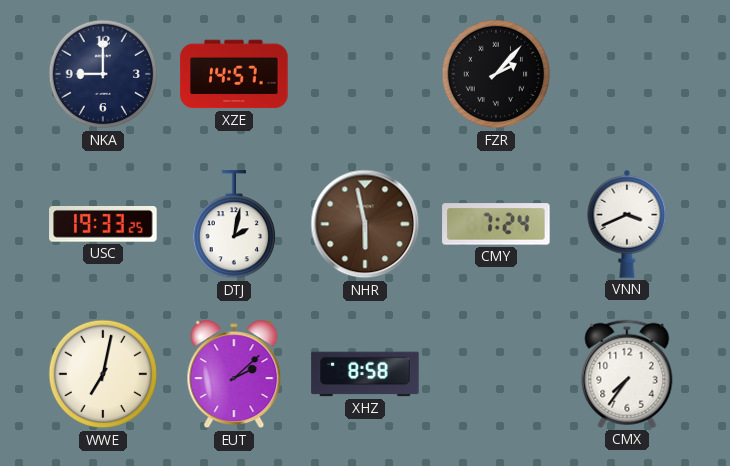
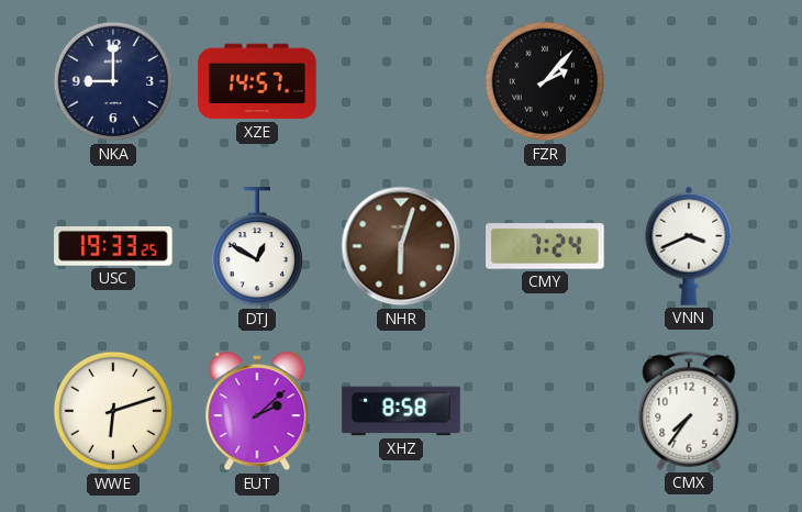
DTJ: 2:02 -> 12:50
NHR: 5:58 -> 6:03
WWE: 7:02 -> 6:12
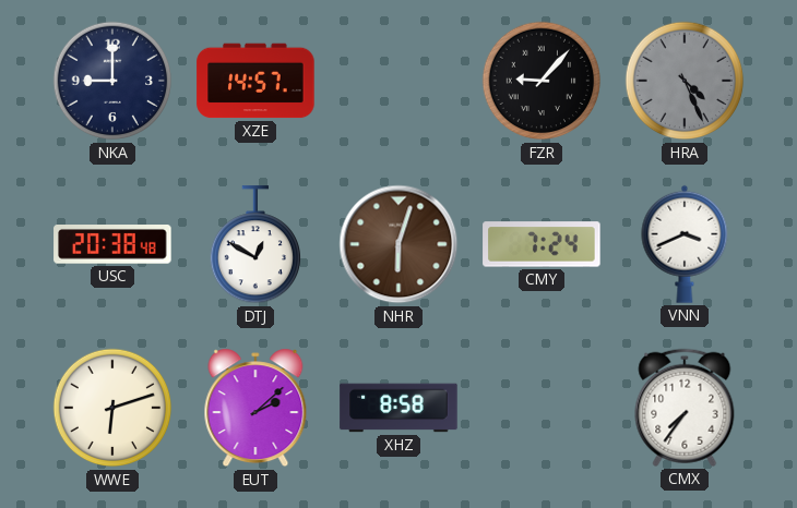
FZR: 2:07 -> 9:07
HRA: none -> 4:26
USC: 19:33 -> 20:38
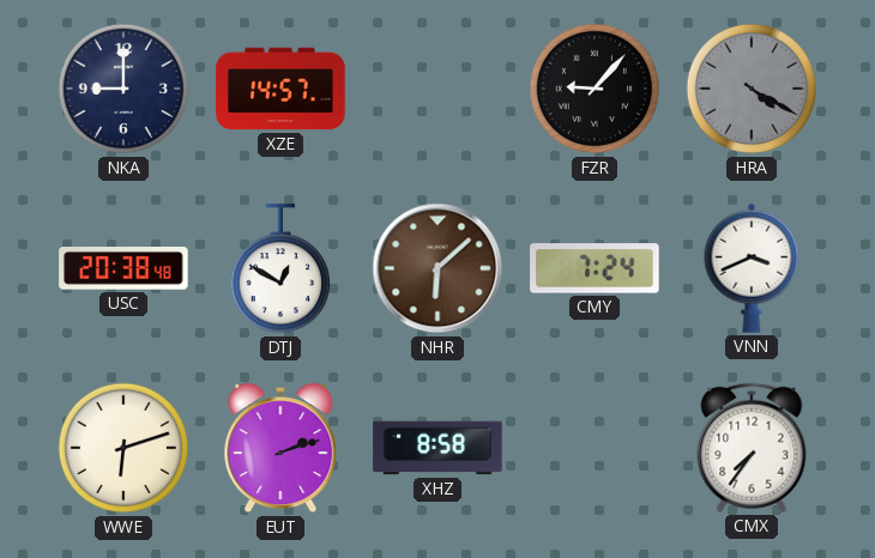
HRA: 4:26 -> 4:20
NHR: 6:03 -> 6:08
EUT: 2:08 -> 2:12
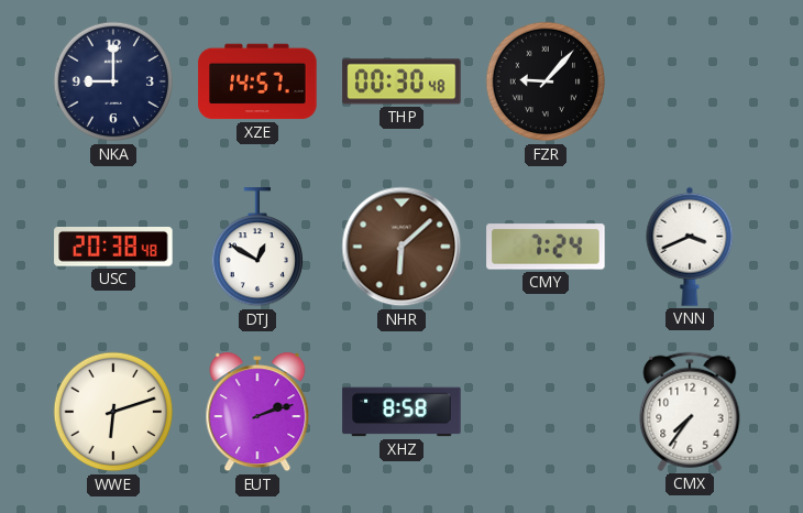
THP: none -> 00:30
HRA: 4:20 -> none
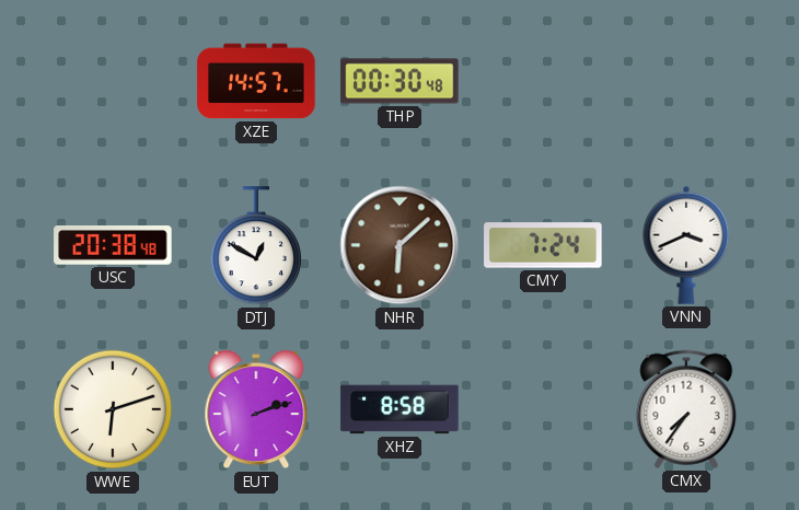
NKA: 9:00 -> none
FZR: 9:07 -> none
